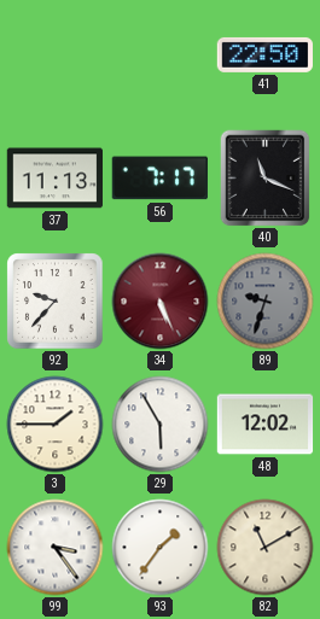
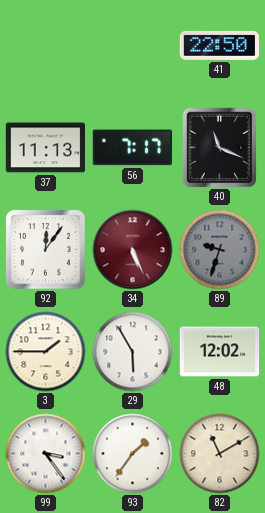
92: 9:37 -> 12:06
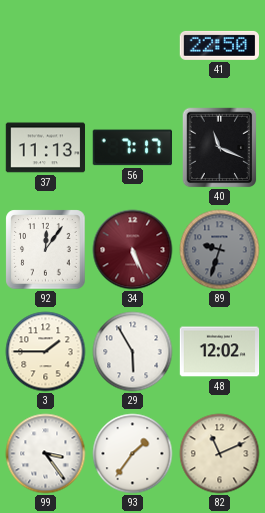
82: 11:10 -> 11:11
